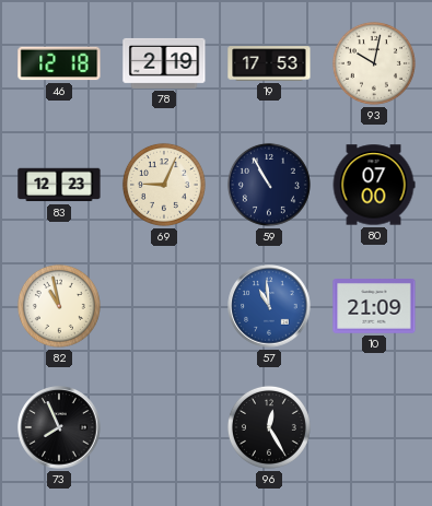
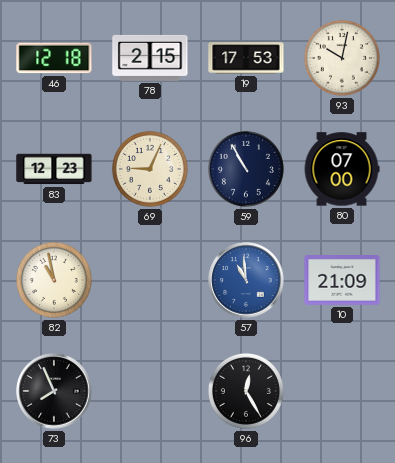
78: 2:19 -> 2:15
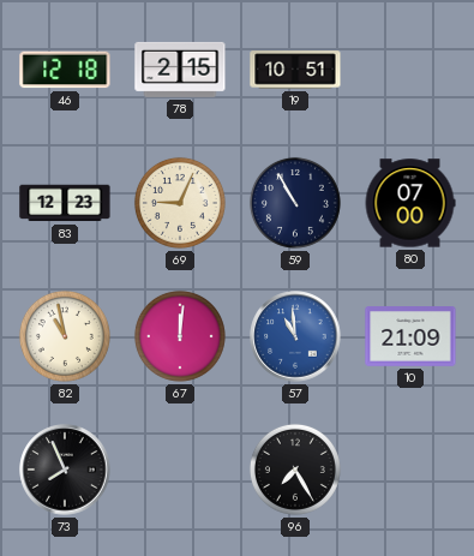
19: 17:53 -> 10:51
93: 10:02 -> none
67: none -> 12:01
96: 12:25 -> 7:25
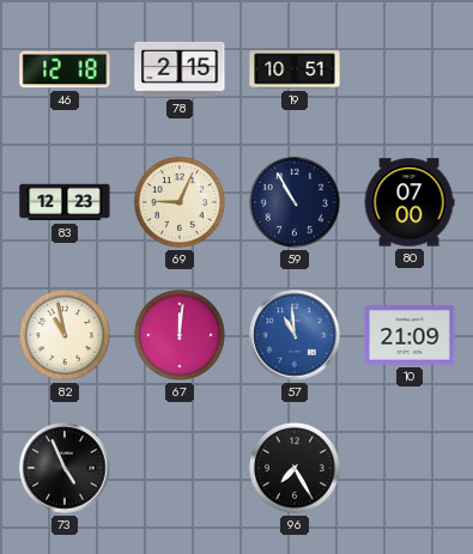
73: 7:56 -> 4:56
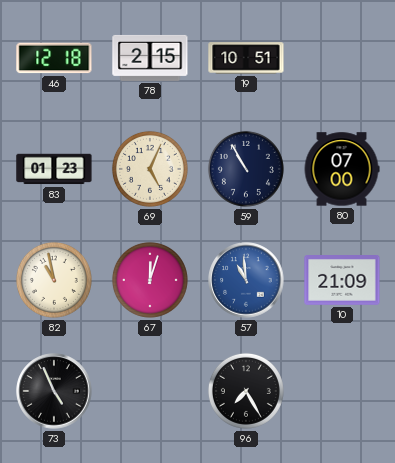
83: 12:23 -> 01:23
69: 9:04 -> 5:04
67: 12:01 -> 12:03
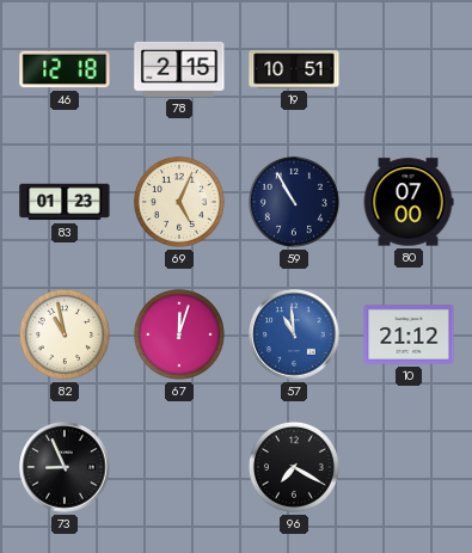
10: 21:09 -> 21:12
73: 4:56 -> 8:56
96: 7:25 -> 7:20
